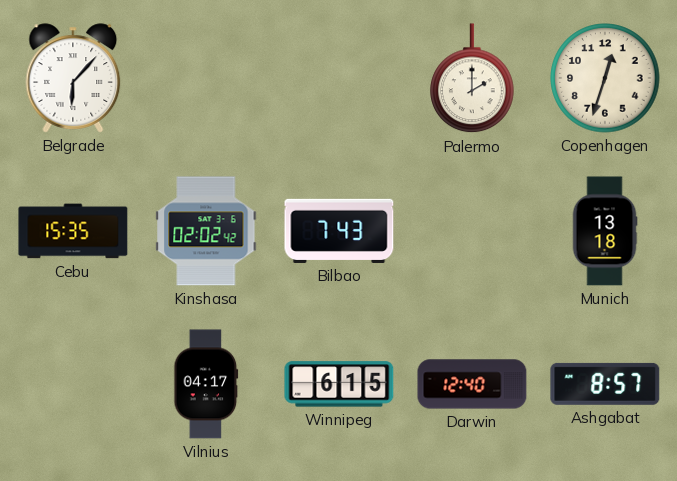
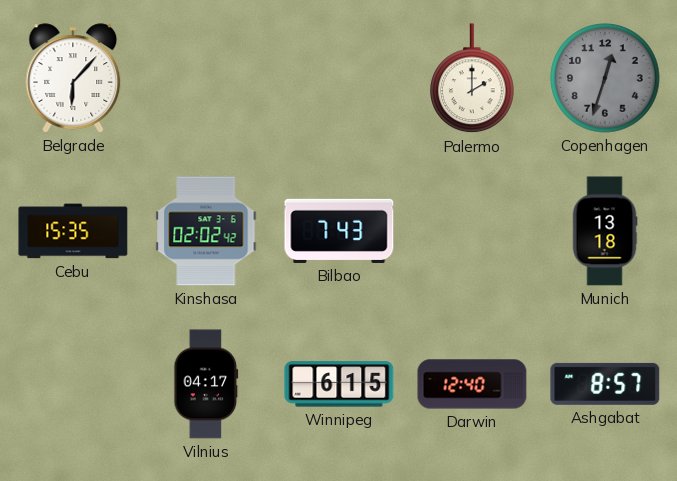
Copenhagen dial: cream -> grey
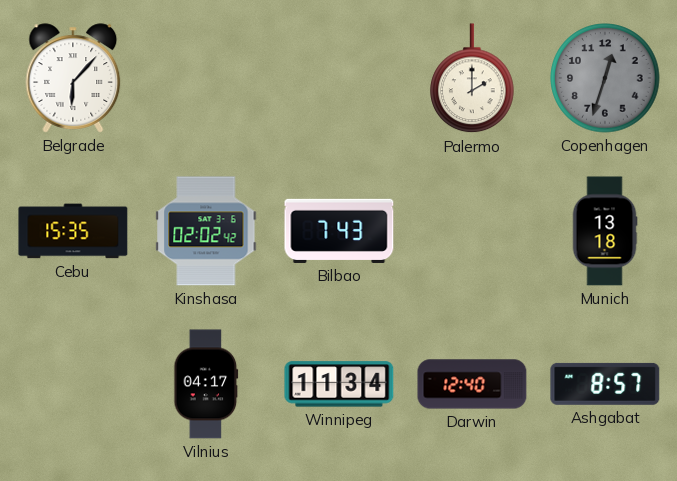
Winnipeg: 6:15 -> 11:34
